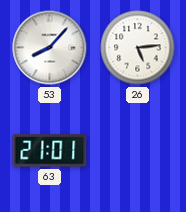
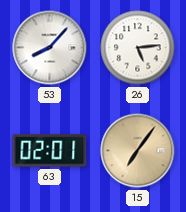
63: 21:01 -> 02:01
15: none -> 7:06
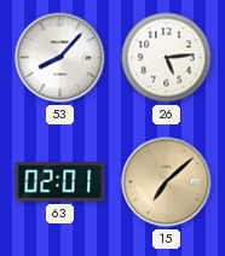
15: 7:06 -> 7:08
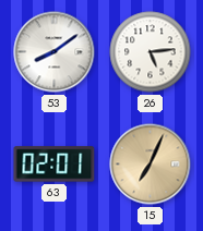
53: 8:07 -> 8:09
15: 7:08 -> 7:04
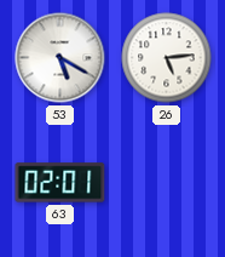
53: 8:09 -> 5:20
15: 7:04 -> none
